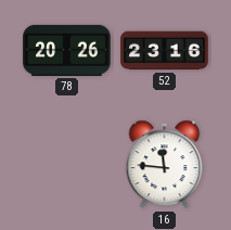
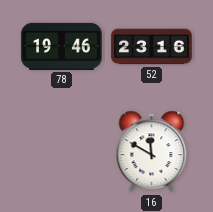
78: 20:26 -> 19:46
16: 11:46 -> 11:50
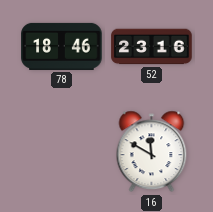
78: 19:46 -> 18:46
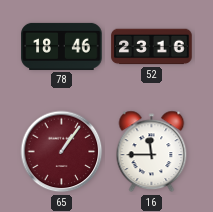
65: none -> 1:06
16: 11:50 -> 11:45
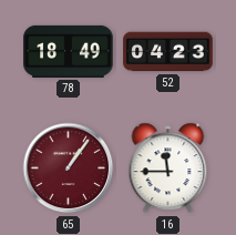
78: 18:46 -> 18:49
52: 23:16 -> 04:23
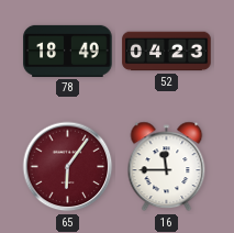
65: 1:06 -> 6:06
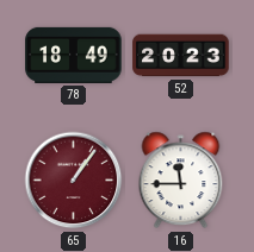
52: 04:23 -> 20:23
65: 6:06 -> 1:06
